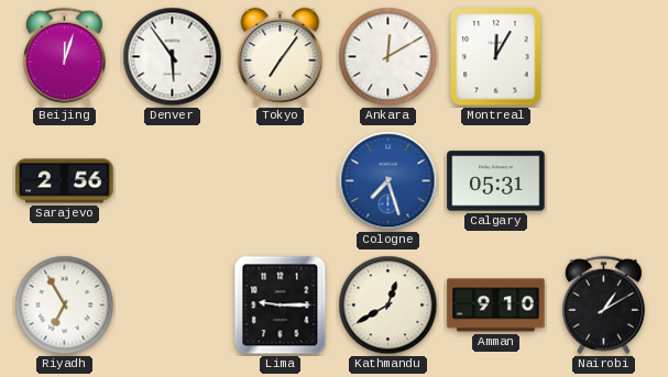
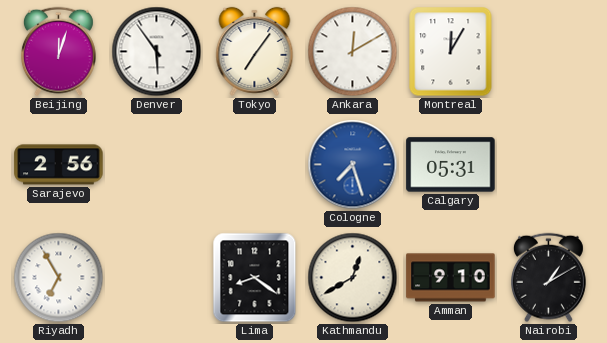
Lima: 9:15 -> 8:21
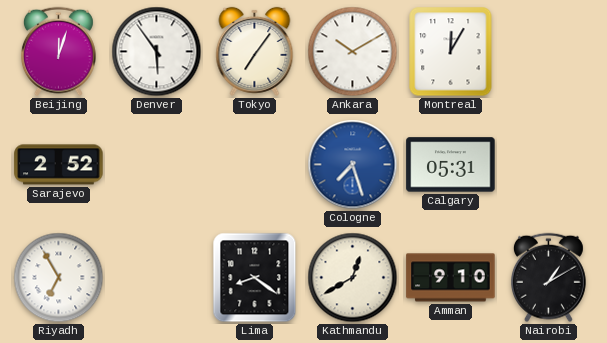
Ankara: 12:10 -> 10:10
Sarajevo: 2:56 -> 2:52
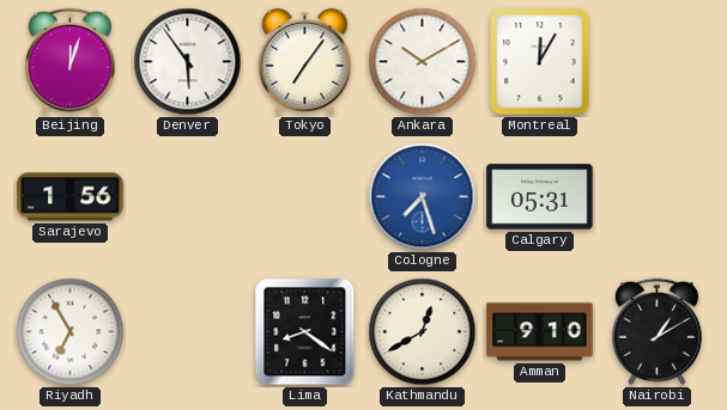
Sarajevo: 2:52 -> 1:56
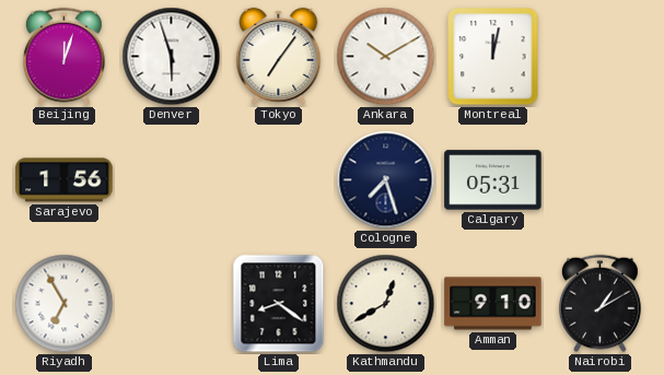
Denver: 5:54 -> 5:57
Montreal: 12:05 -> 12:02
Cologne dial: blue -> navy
